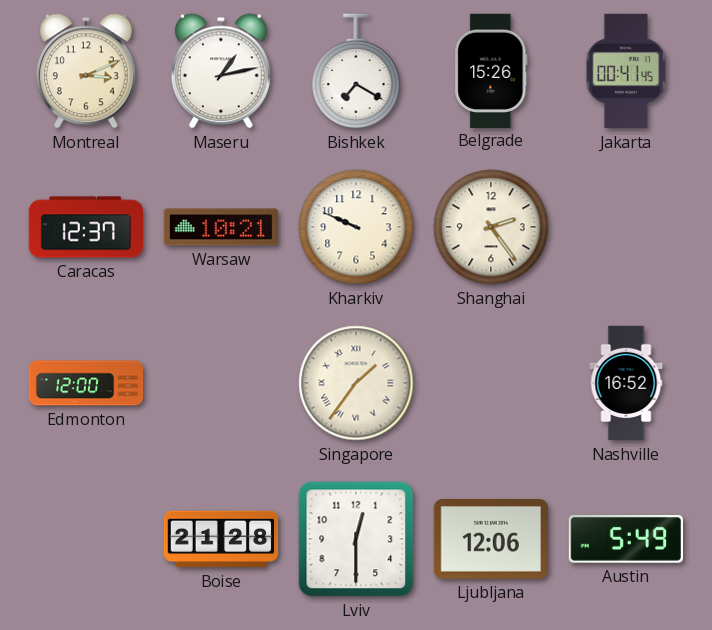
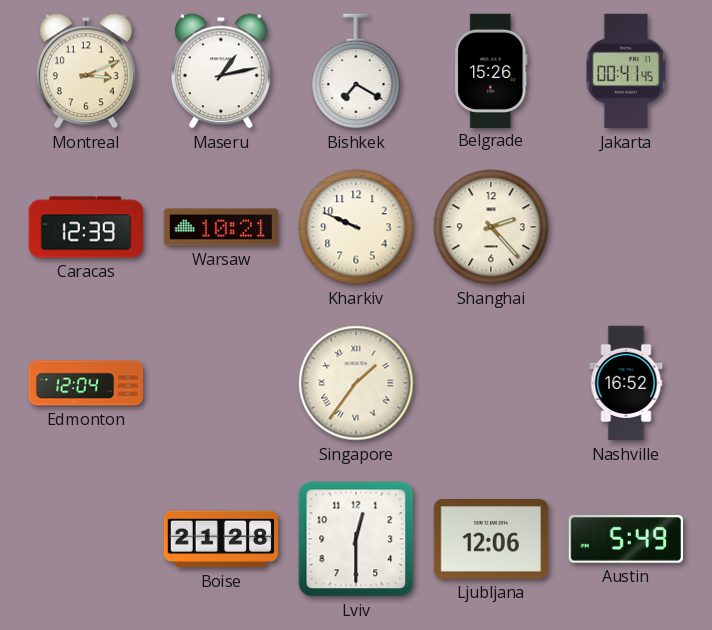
Caracas: 12:37 -> 12:39
Shanghai: 2:24 -> 2:23
Edmonton: 12:00 -> 12:04
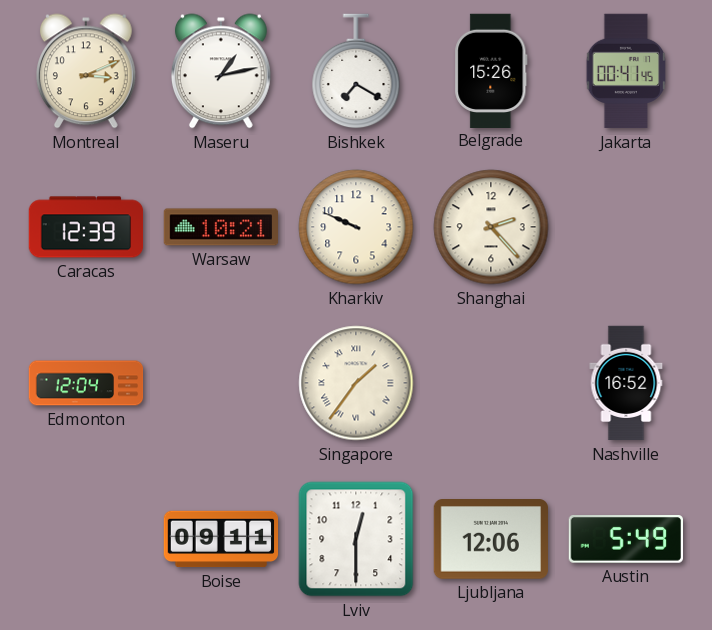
Boise: 21:28 -> 09:11
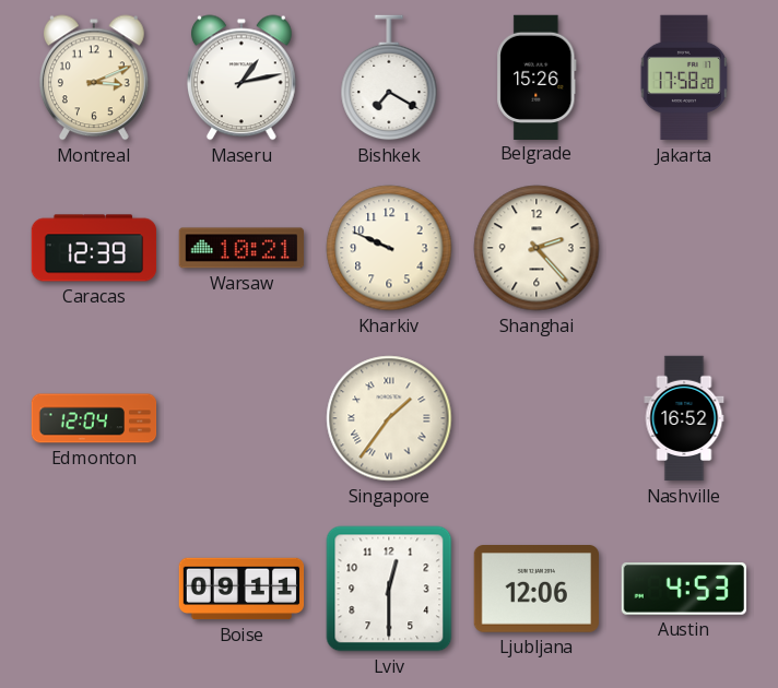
Jakarta: 00:41 -> 17:58
Austin: 5:49 -> 4:53
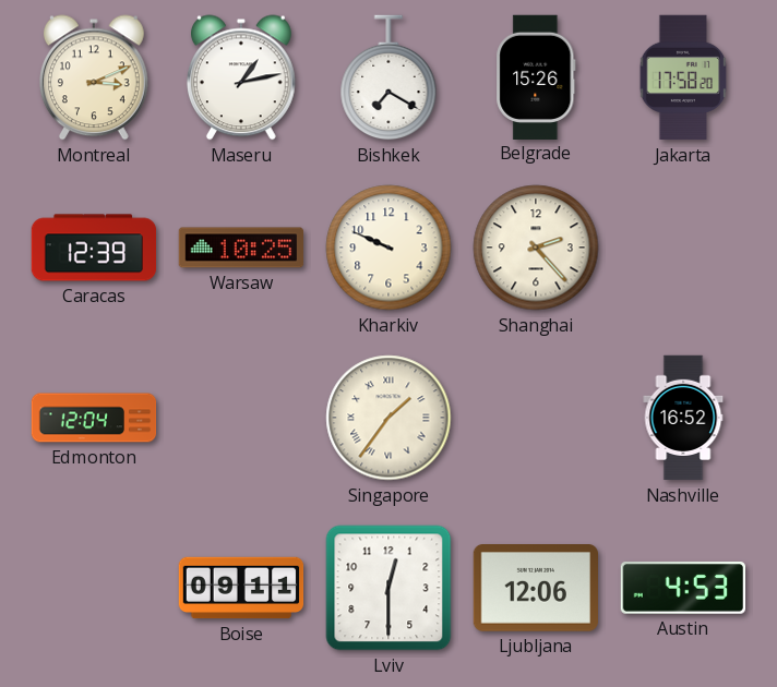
Warsaw: 10:21 -> 10:25
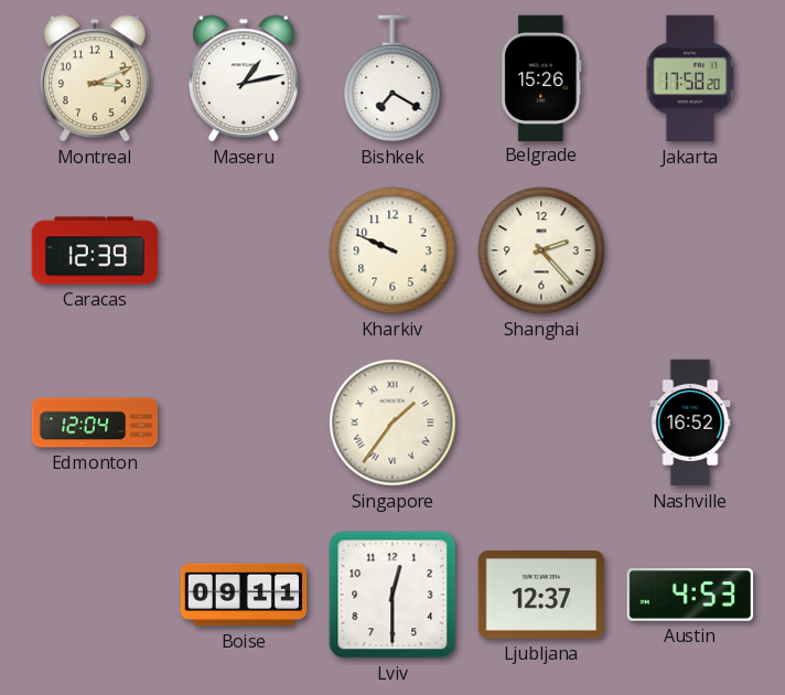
Warsaw: 10:25 -> none
Ljubljana: 12:06 -> 12:37
